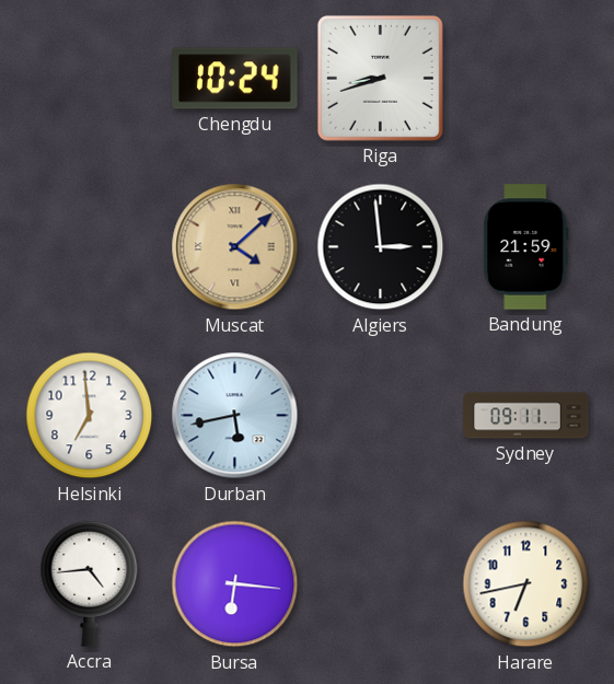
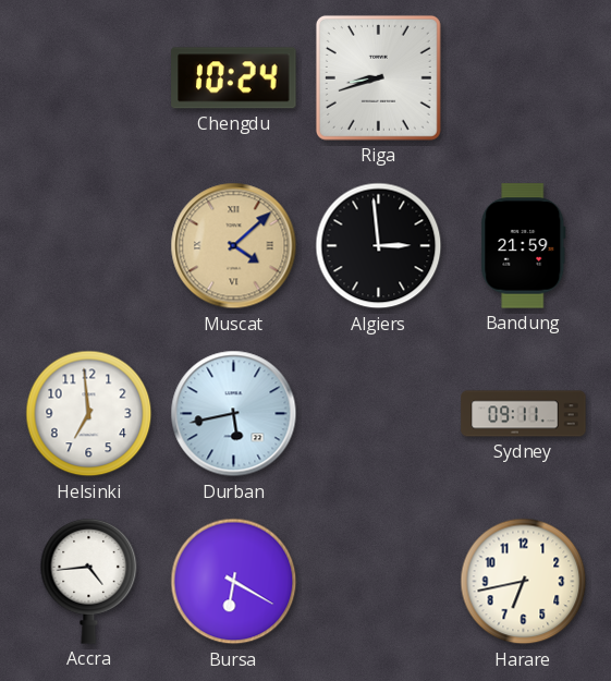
Bursa: 6:16 -> 6:20
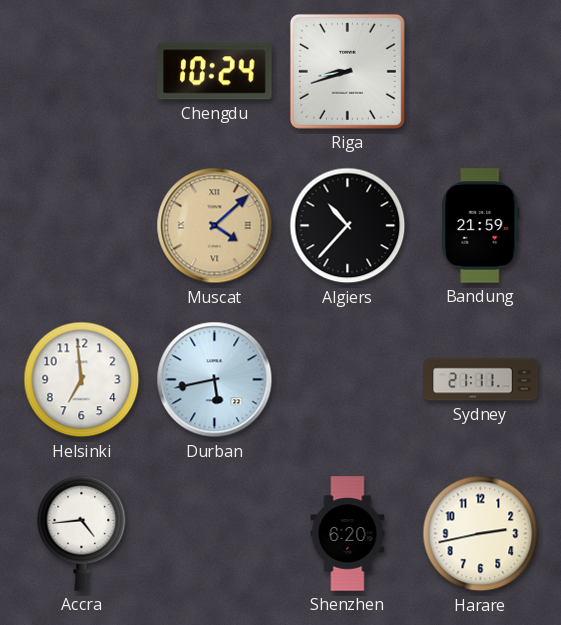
Algiers: 2:59 -> 10:37
Sydney: 09:11 -> 21:11
Bursa: 6:20 -> none
Shenzhen: none -> 6:20
Harare: 6:43 -> 2:43
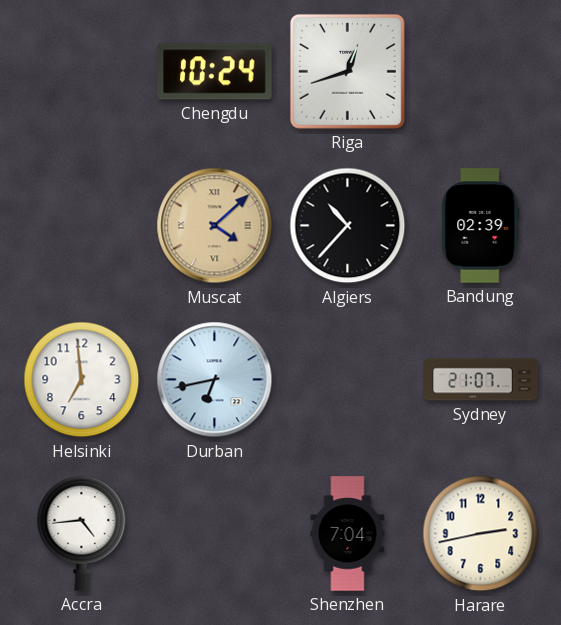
Riga: 8:42 -> 12:42
Bandung: 21:59 -> 02:39
Durban: 5:43 -> 6:43
Sydney: 21:11 -> 21:07
Shenzhen: 6:20 -> 7:04
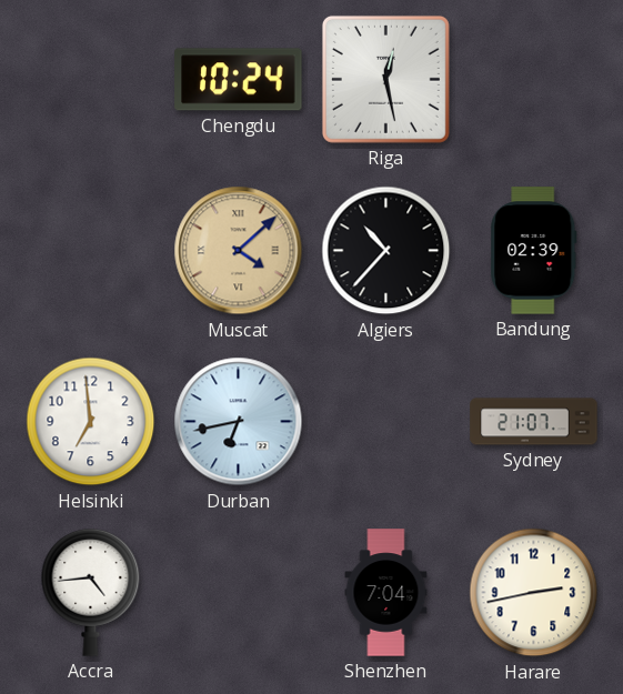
Riga: 12:42 -> 12:28
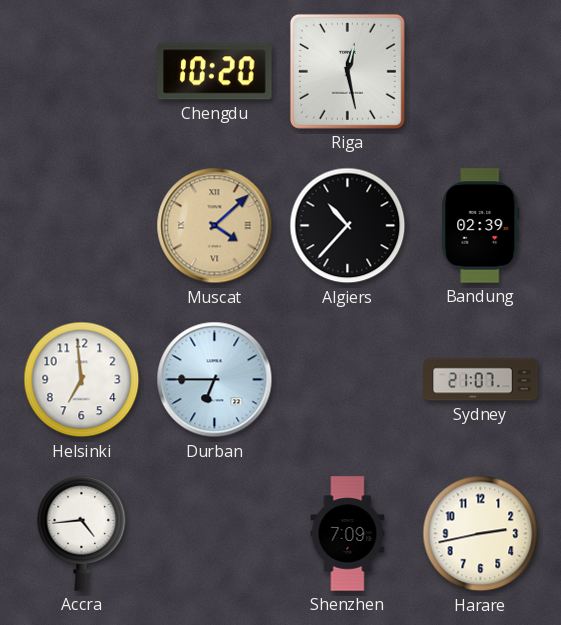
Chengdu: 10:24 -> 10:20
Durban: 6:43 -> 6:45
Shenzhen: 7:04 -> 7:09
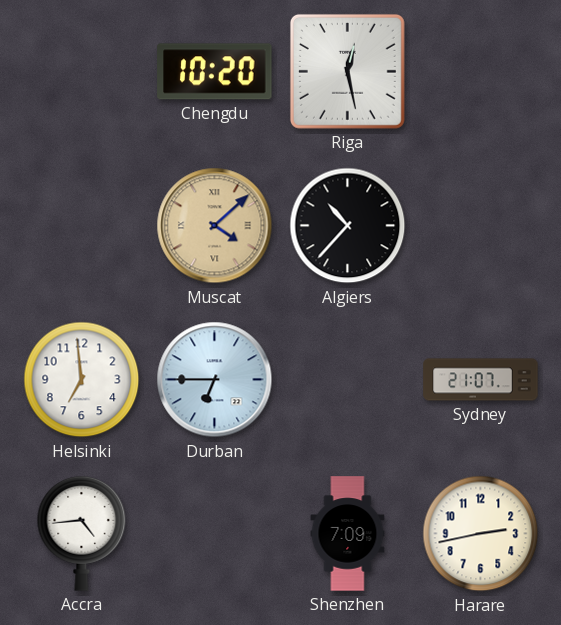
Bandung: 02:39 -> none
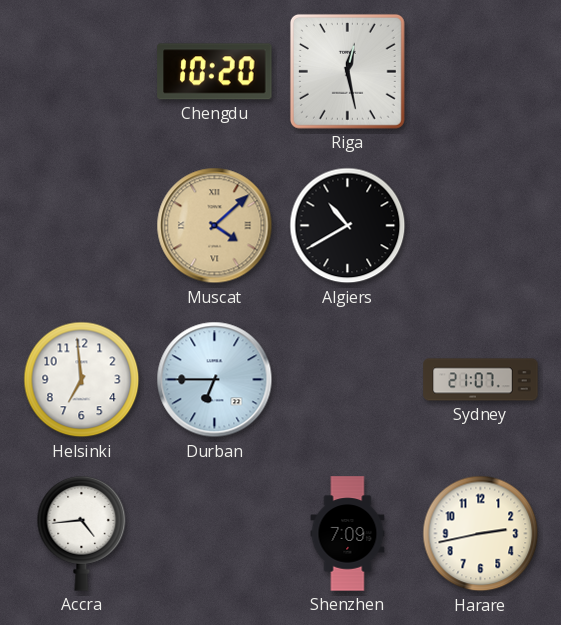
Algiers: 10:37 -> 10:40
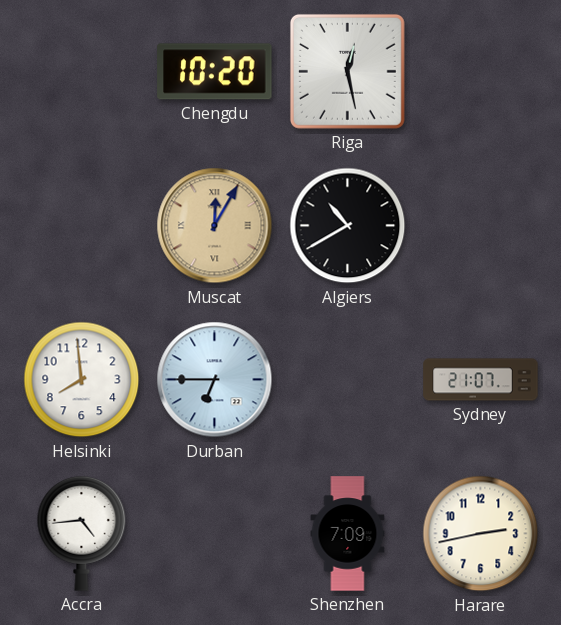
Muscat: 4:08 -> 12:05
Helsinki: 6:59 -> 7:59
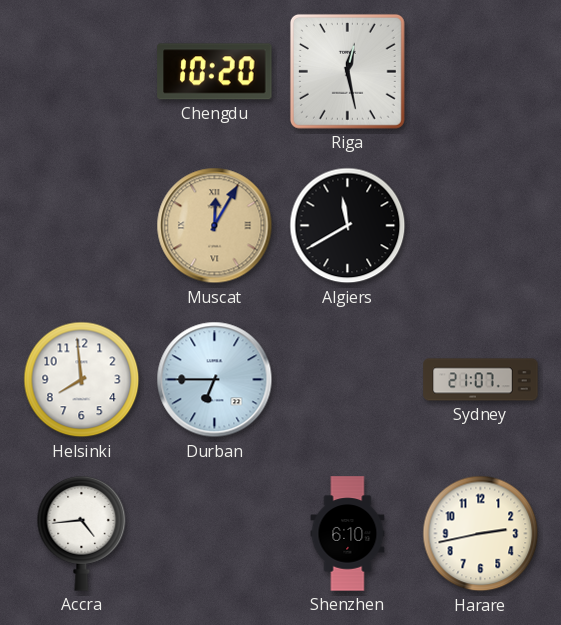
Algiers: 10:40 -> 11:40
Shenzhen: 7:09 -> 6:10
